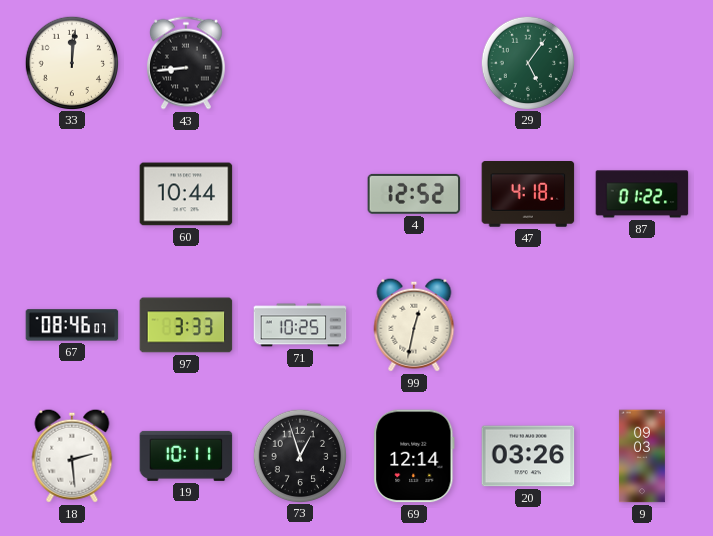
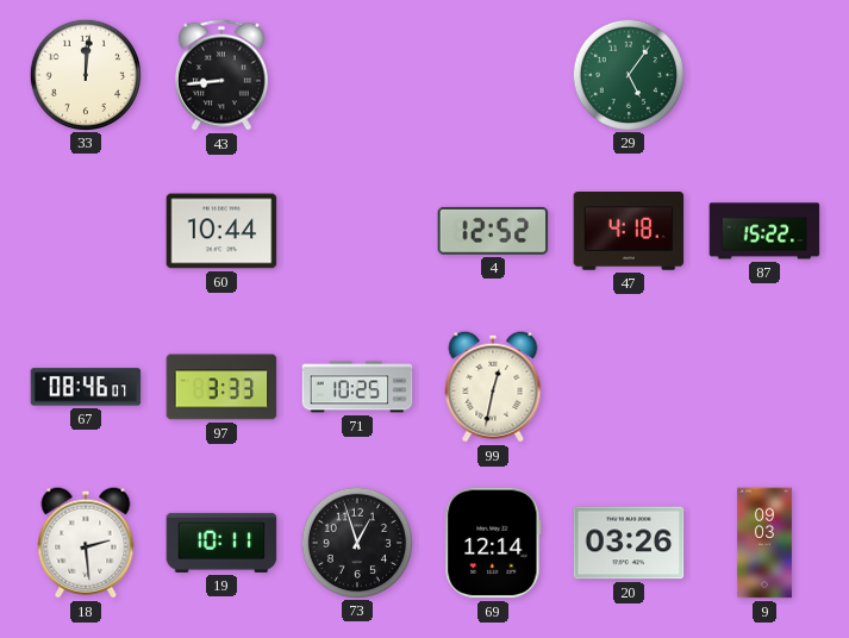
87: 01:22 -> 15:22
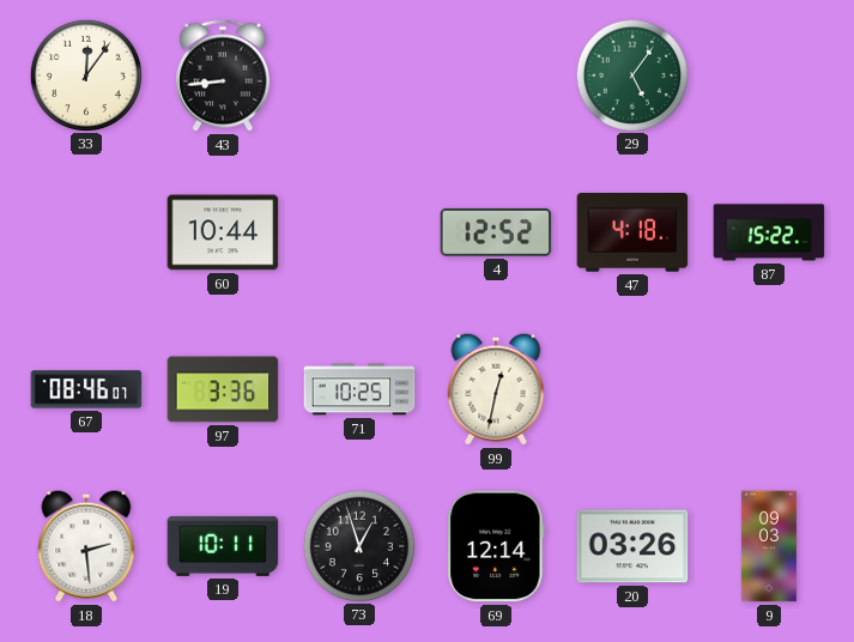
33: 12:01 -> 12:06
97: 3:33 -> 3:36
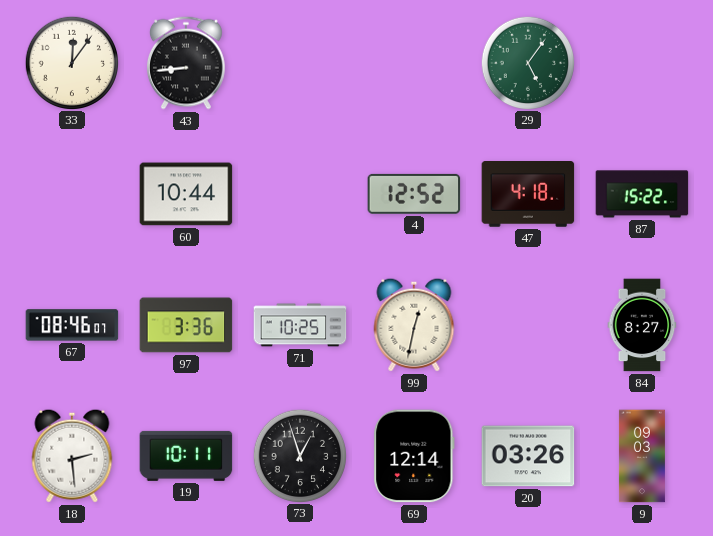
84: none -> 8:27
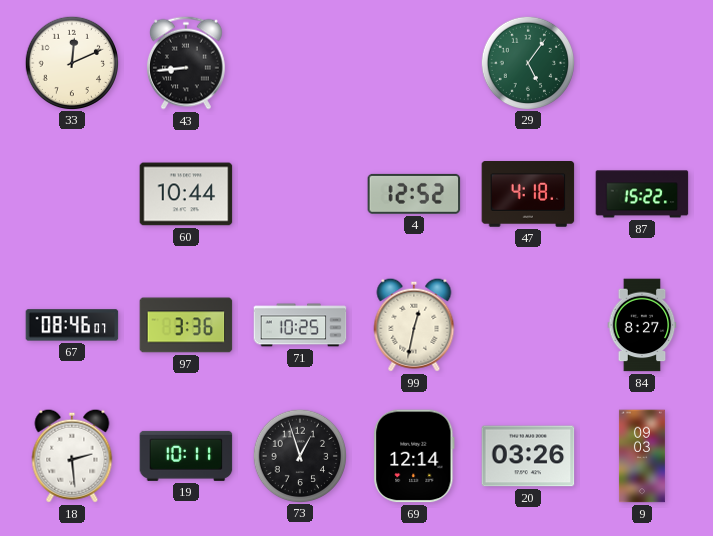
33: 12:06 -> 12:11
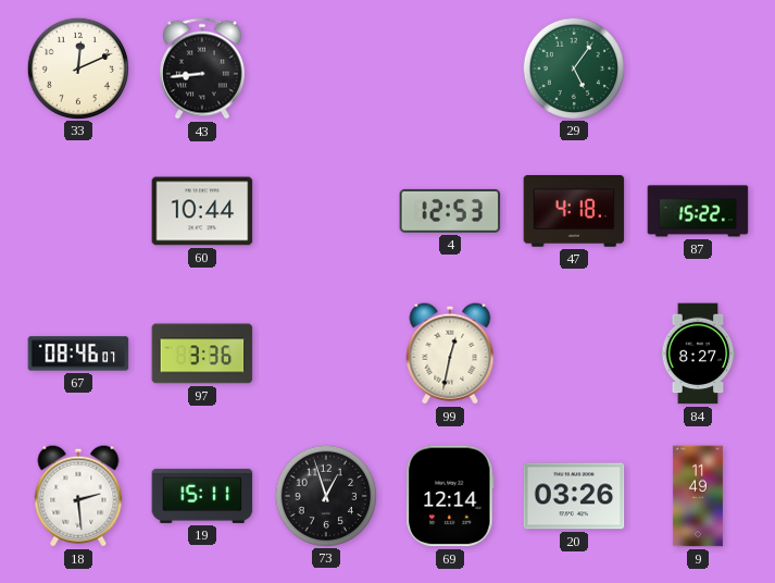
4: 12:52 -> 12:53
71: 10:25 -> none
19: 10:11 -> 15:11
9: 09:03 -> 11:49
